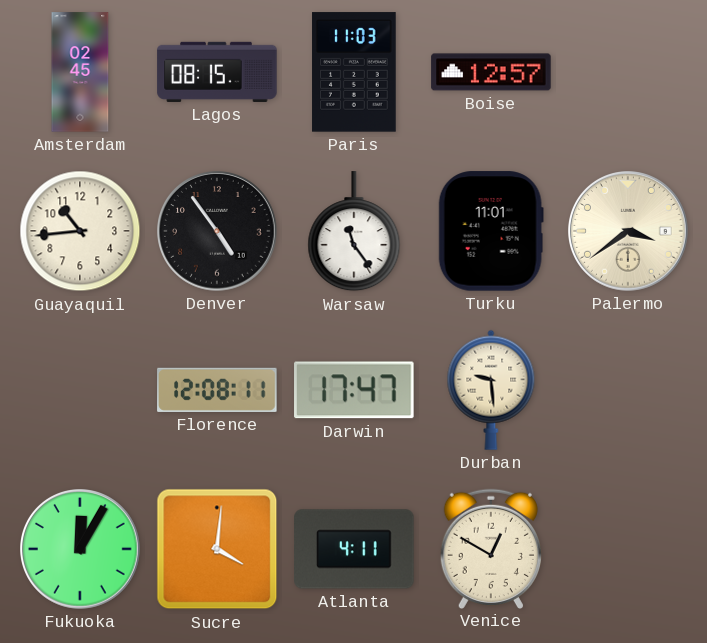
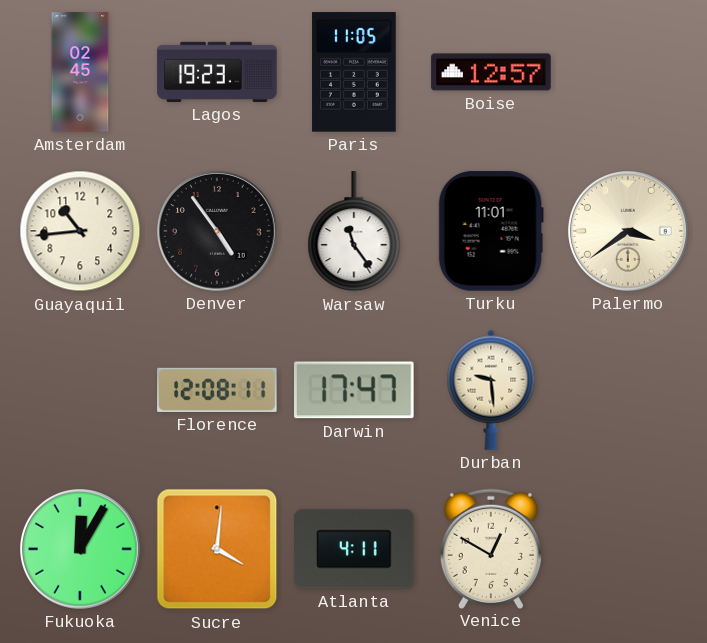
Lagos: 08:15 -> 19:23
Paris: 11:03 -> 11:05
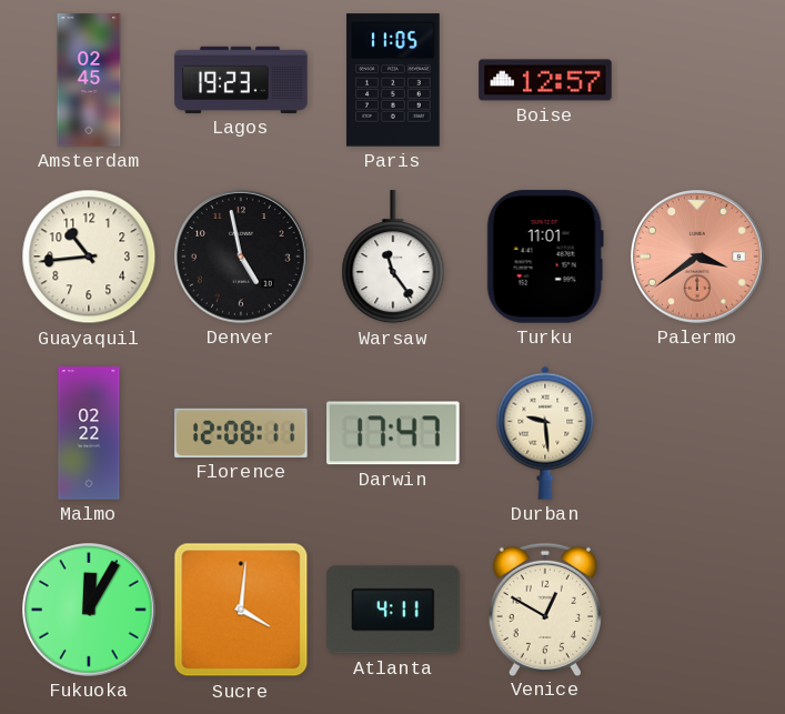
Denver: 4:54 -> 4:58
Palermo dial: cream -> salmon
Malmo: none -> 02:22
